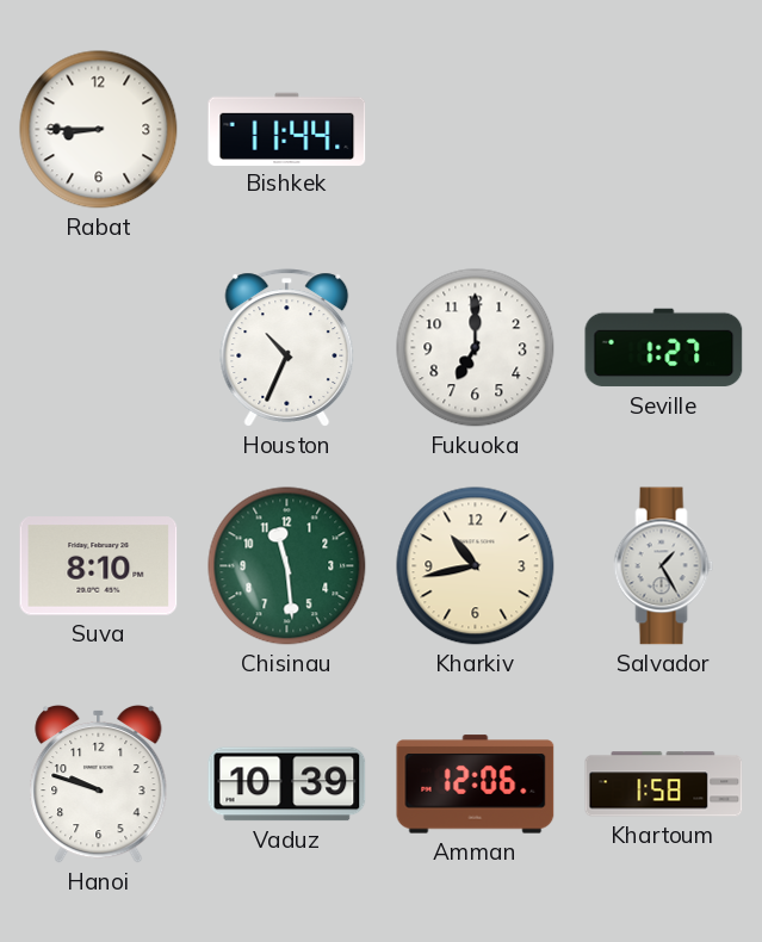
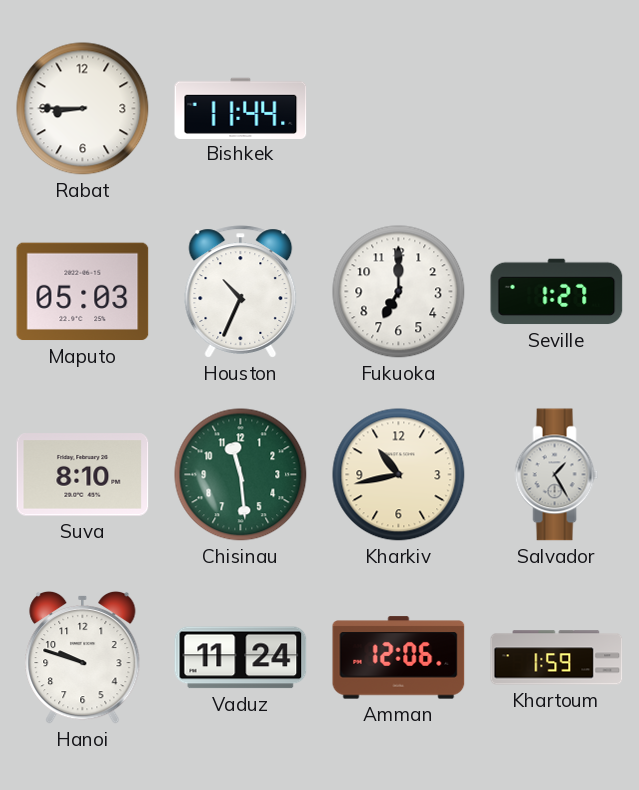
Maputo: none -> 05:03
Vaduz: 10:39 -> 11:24
Khartoum: 1:58 -> 1:59
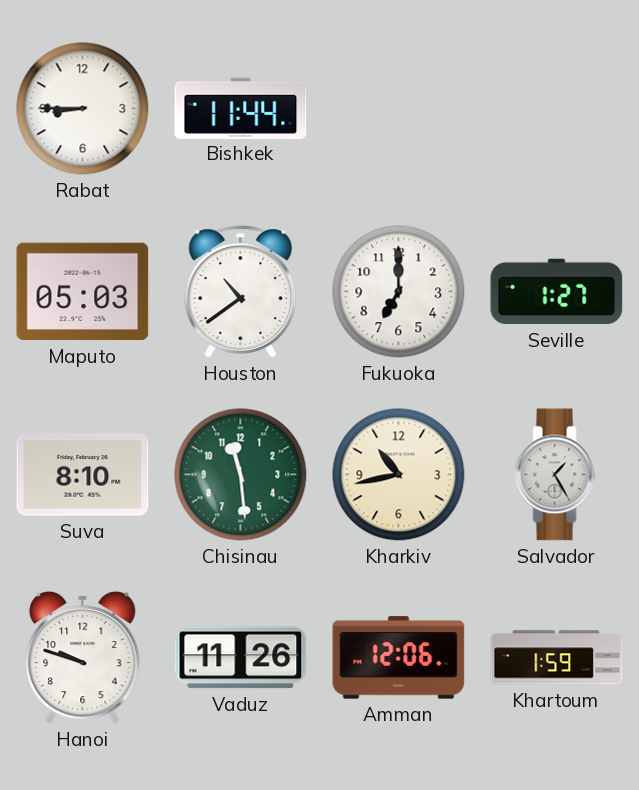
Houston: 10:34 -> 10:39
Vaduz: 11:24 -> 11:26
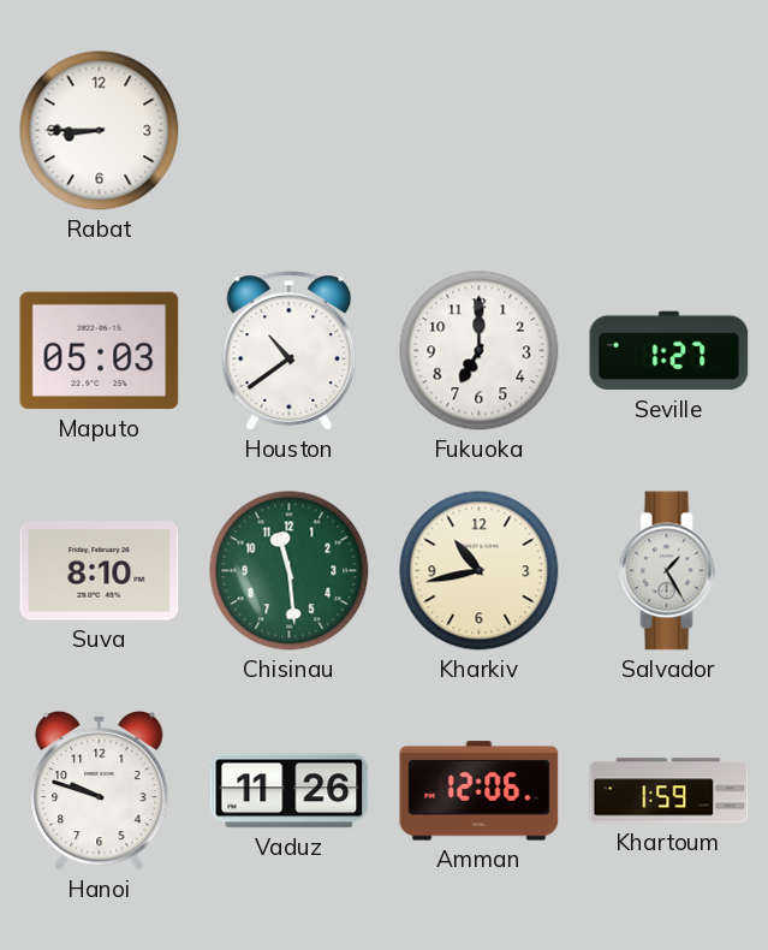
Bishkek: 11:44 -> none
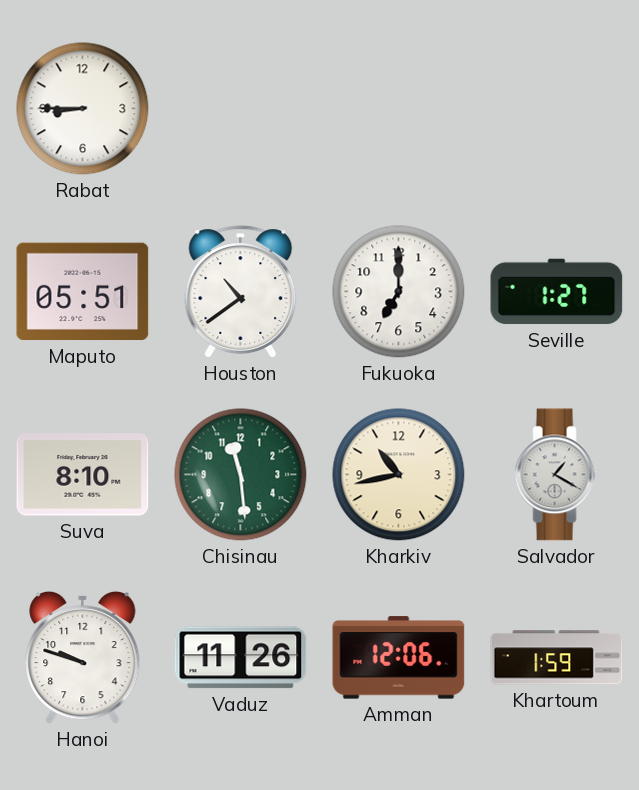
Maputo: 05:03 -> 05:51
Salvador: 1:25 -> 1:20
